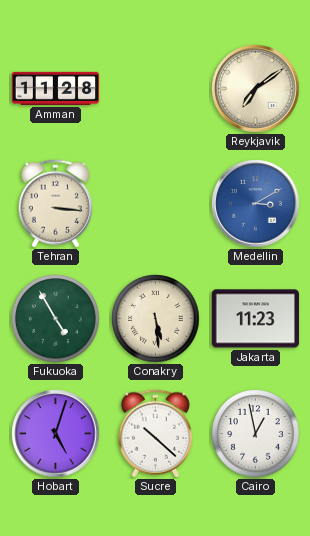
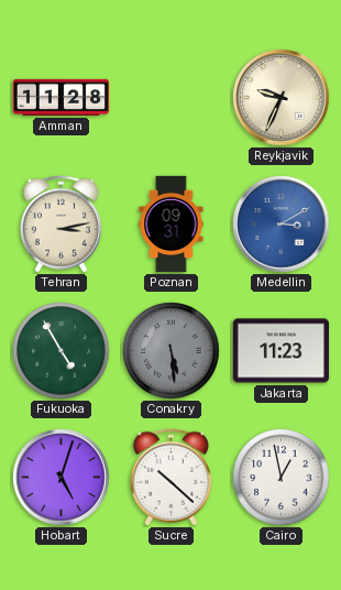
Reykjavik: 7:09 -> 9:34
Tehran: 3:16 -> 3:13
Poznan: none -> 09:31
Conakry dial: cream -> grey
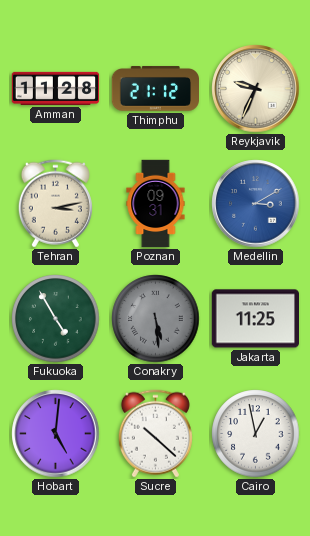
Thimphu: none -> 21:12
Jakarta: 11:23 -> 11:25
Hobart: 5:03 -> 5:01
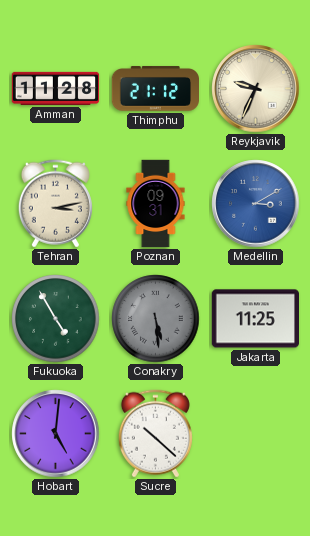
Cairo: 12:58 -> none
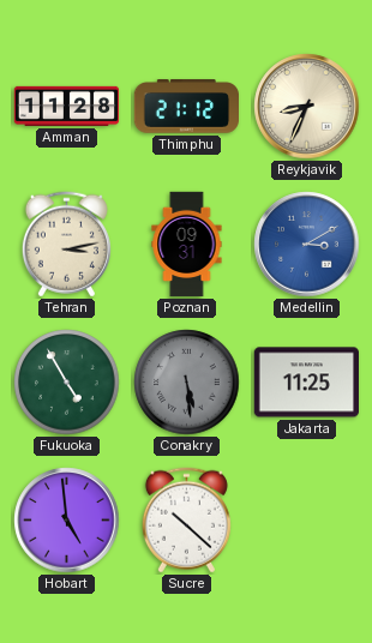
Reykjavik: 9:34 -> 8:34
Hobart: 5:01 -> 4:59
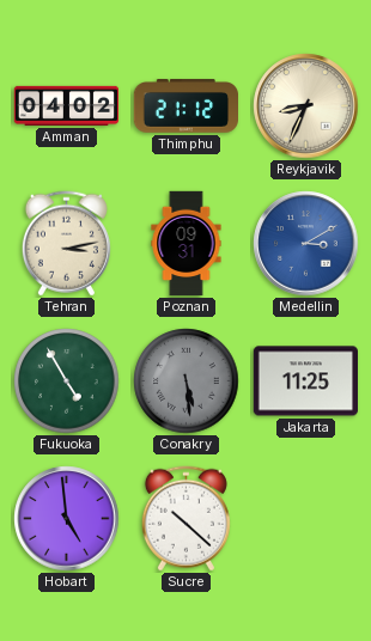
Amman: 11:28 -> 04:02
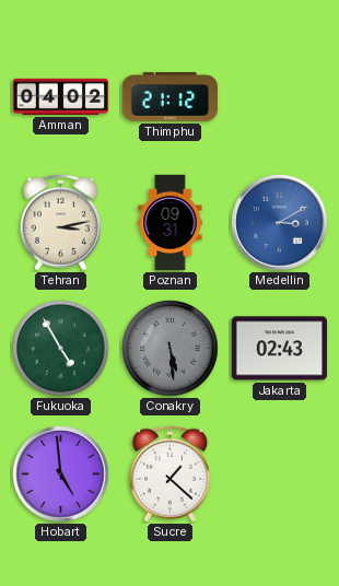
Reykjavik: 8:34 -> none
Jakarta: 11:25 -> 02:43
Sucre: 10:22 -> 1:22
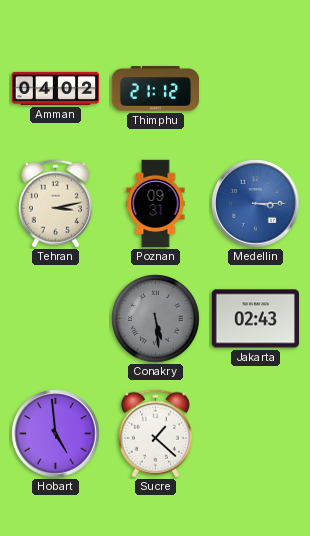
Medellin: 3:10 -> 3:15
Fukuoka: 4:55 -> none
